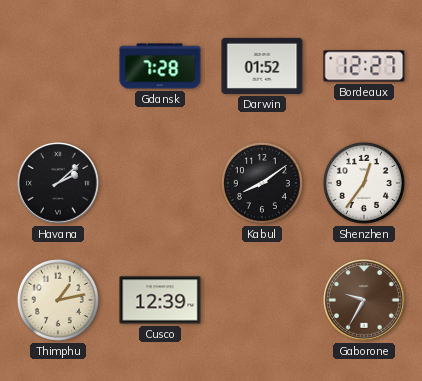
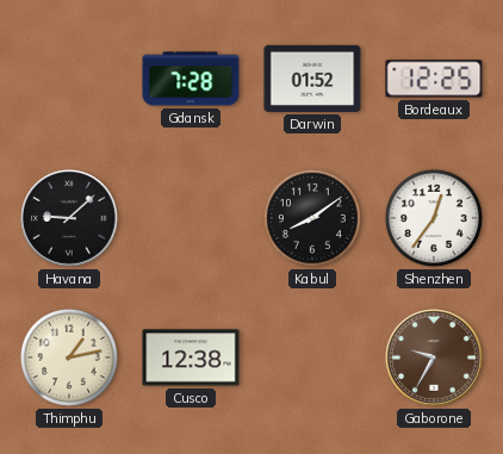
Bordeaux: 12:27 -> 12:25
Havana: 2:08 -> 9:08
Cusco: 12:39 -> 12:38
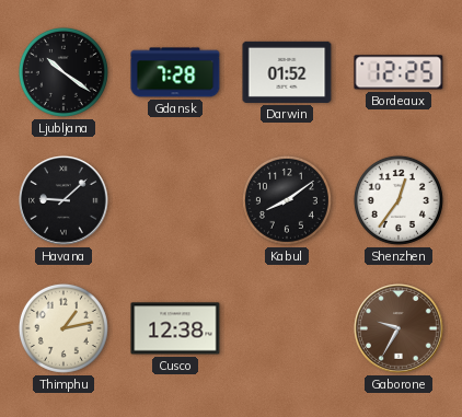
Ljubljana: none -> 10:21
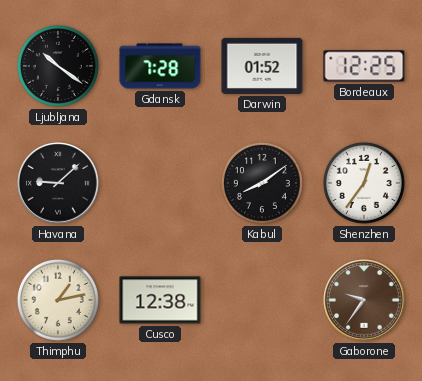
Gaborone: 9:35 -> 9:36
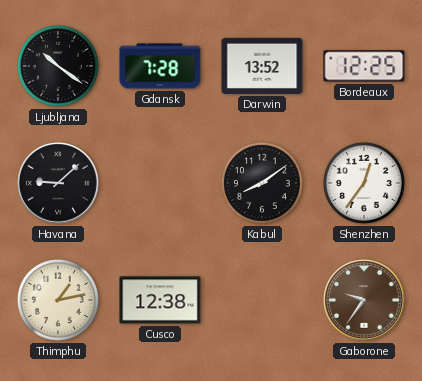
Darwin: 01:52 -> 13:52
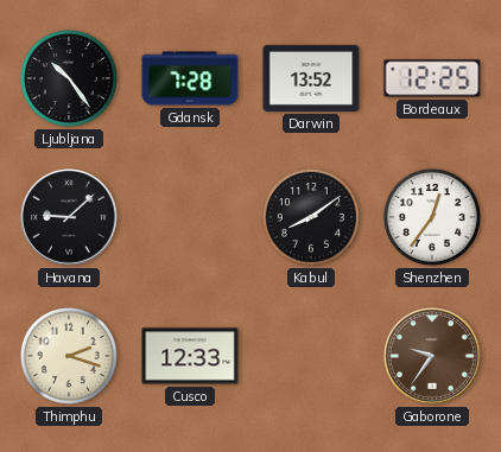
Ljubljana: 10:21 -> 10:24
Thimphu: 1:13 -> 2:18
Cusco: 12:38 -> 12:33
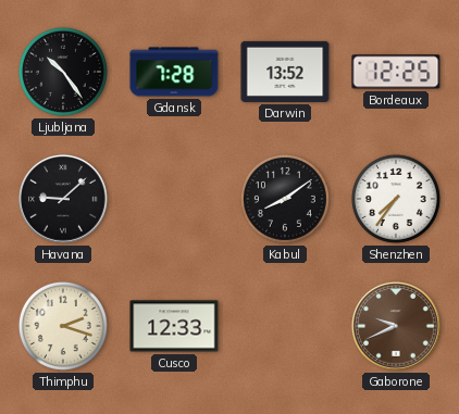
Shenzhen: 12:36 -> 7:36
Gaborone: 9:36 -> 9:41
